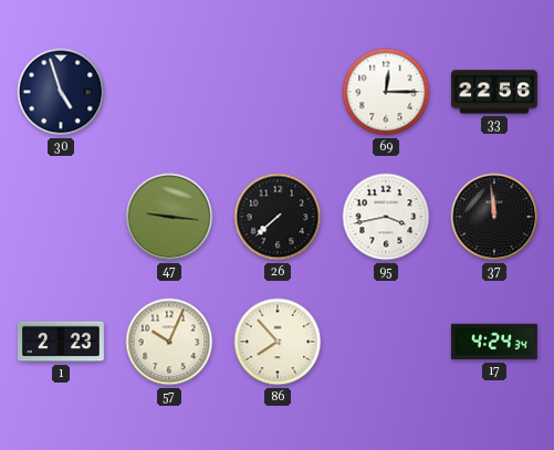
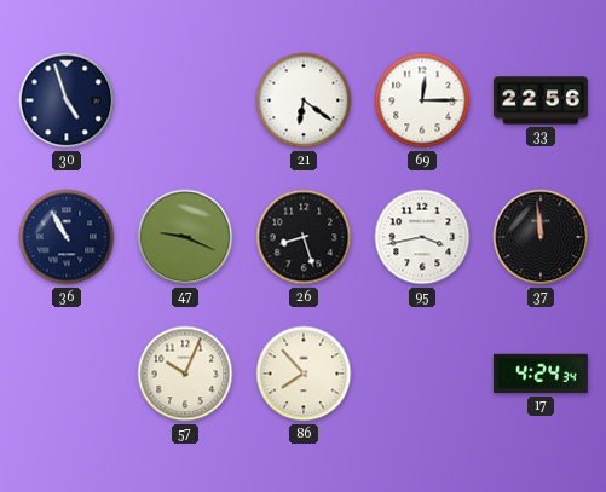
21: none -> 6:21
36: none -> 10:55
47: 9:16 -> 9:19
26: 7:38 -> 8:27
1: 2:23 -> none
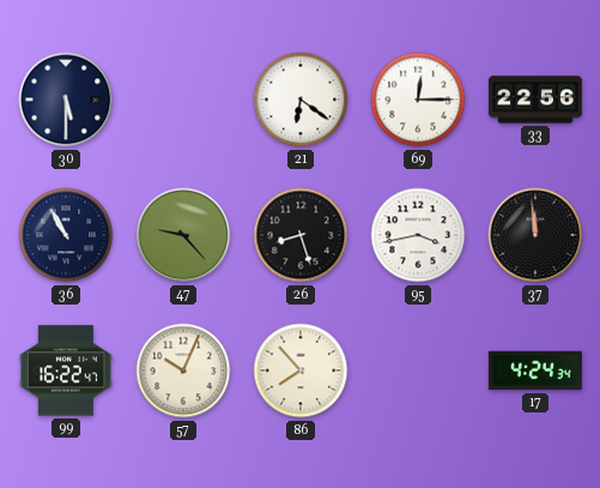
30: 4:57 -> 5:30
47: 9:19 -> 9:23
99: none -> 16:22
